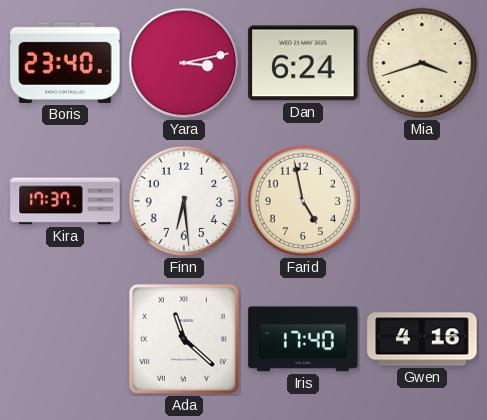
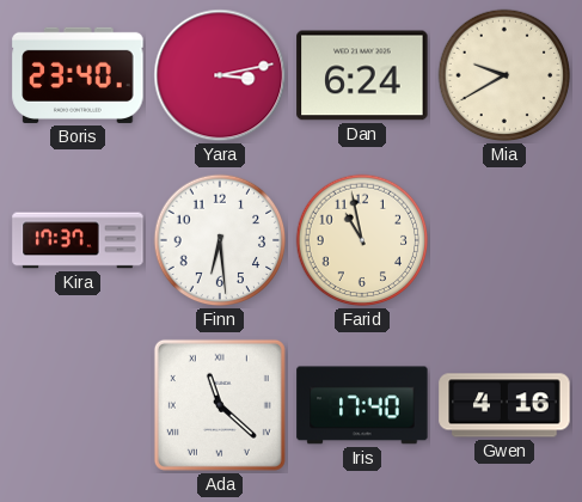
Mia: 3:42 -> 9:40
Farid: 4:58 -> 10:58
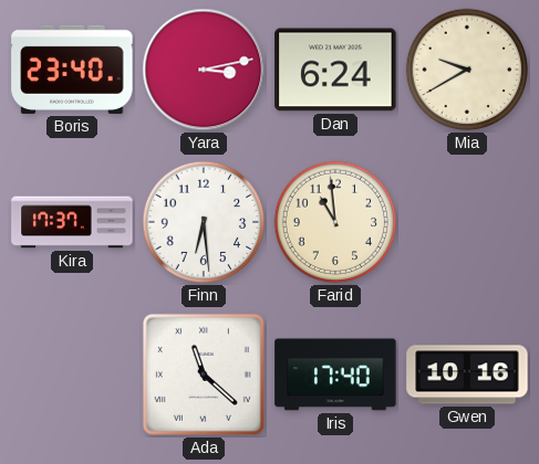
Farid: 10:58 -> 10:59
Gwen: 4:16 -> 10:16
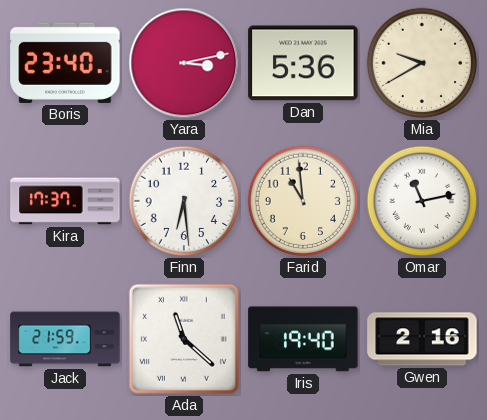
Dan: 6:24 -> 5:36
Omar: none -> 11:13
Jack: none -> 21:59
Iris: 17:40 -> 19:40
Gwen: 10:16 -> 2:16
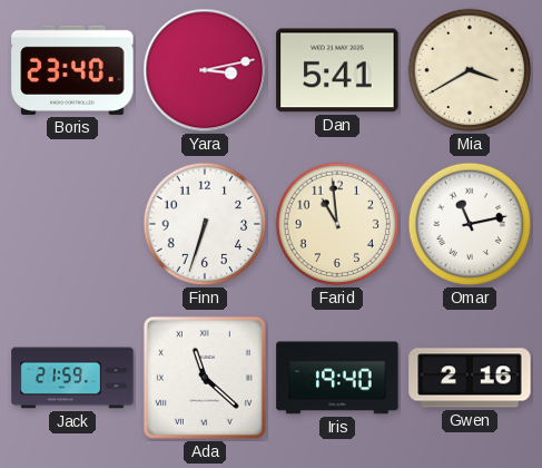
Dan: 5:36 -> 5:41
Mia: 9:40 -> 3:40
Kira: 17:37 -> none
Finn: 6:29 -> 6:33
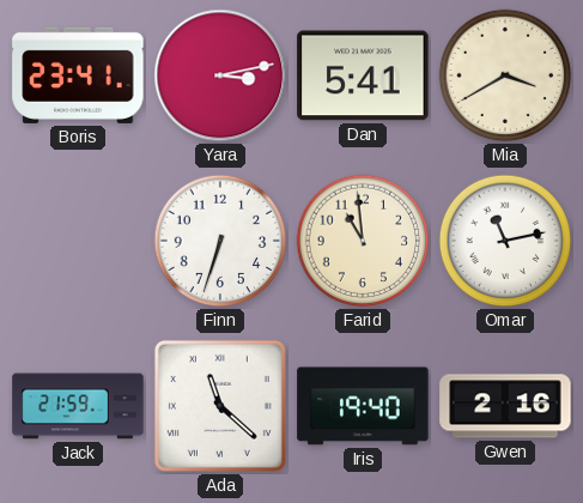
Boris: 23:40 -> 23:41
